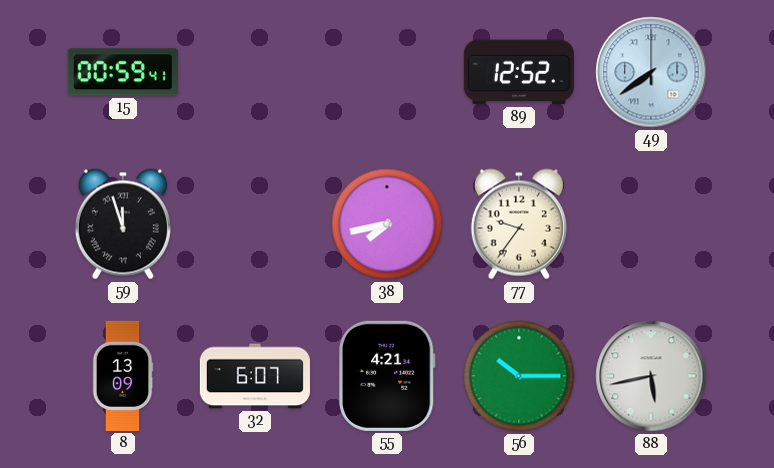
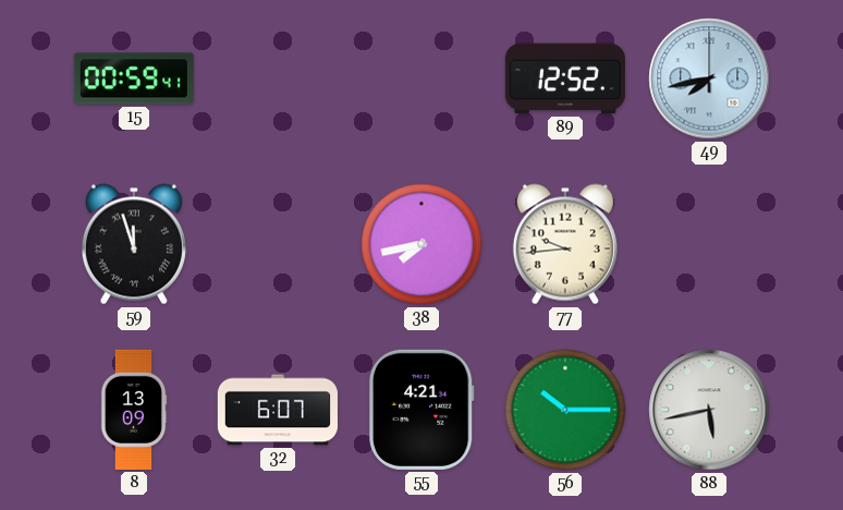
49: 7:39 -> 7:43
77: 9:36 -> 9:44
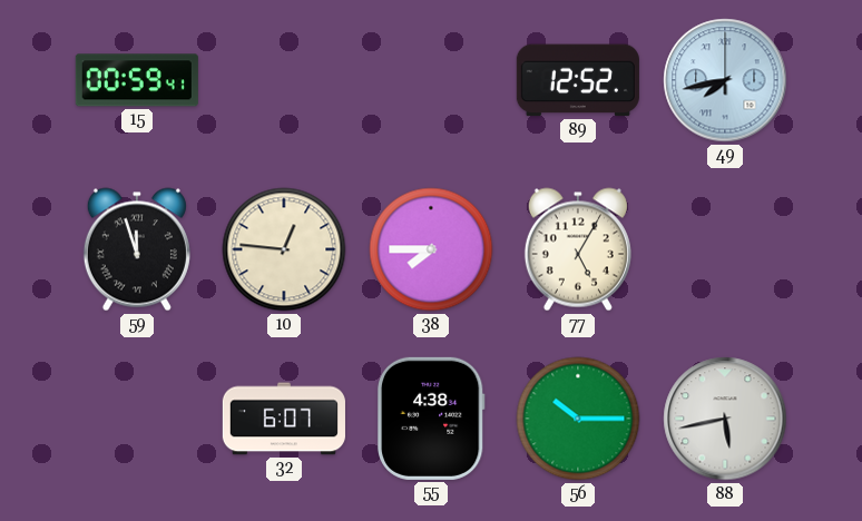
10: none -> 12:46
38: 7:43 -> 7:45
77: 9:44 -> 5:05
8: 13:09 -> none
55: 4:21 -> 4:38
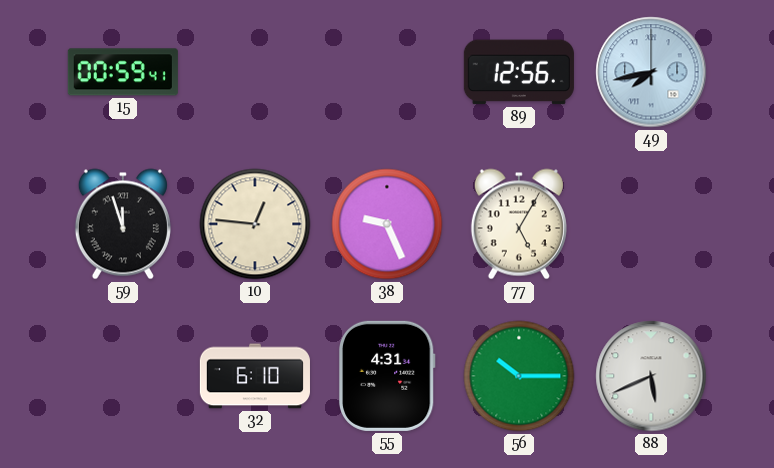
89: 12:52 -> 12:56
38: 7:45 -> 9:26
32: 6:07 -> 6:10
55: 4:38 -> 4:31
88: 5:43 -> 5:41
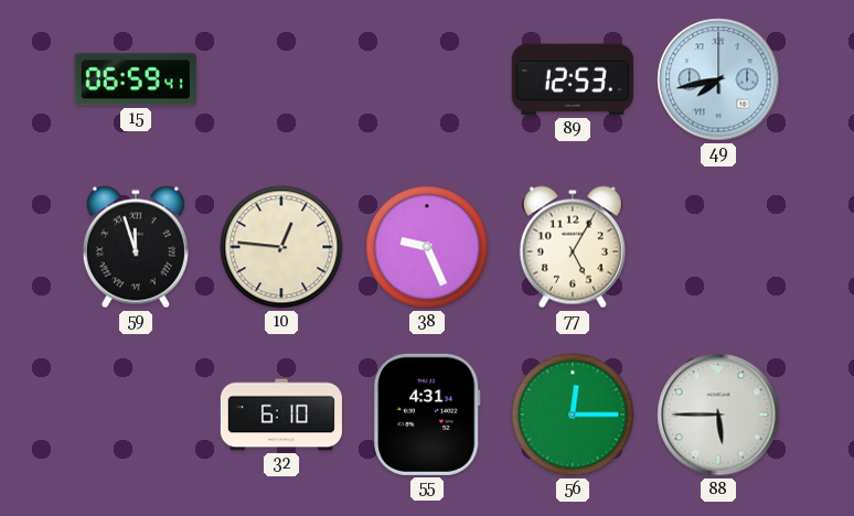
15: 00:59 -> 06:59
89: 12:56 -> 12:53
56: 10:15 -> 12:15
88: 5:41 -> 5:45
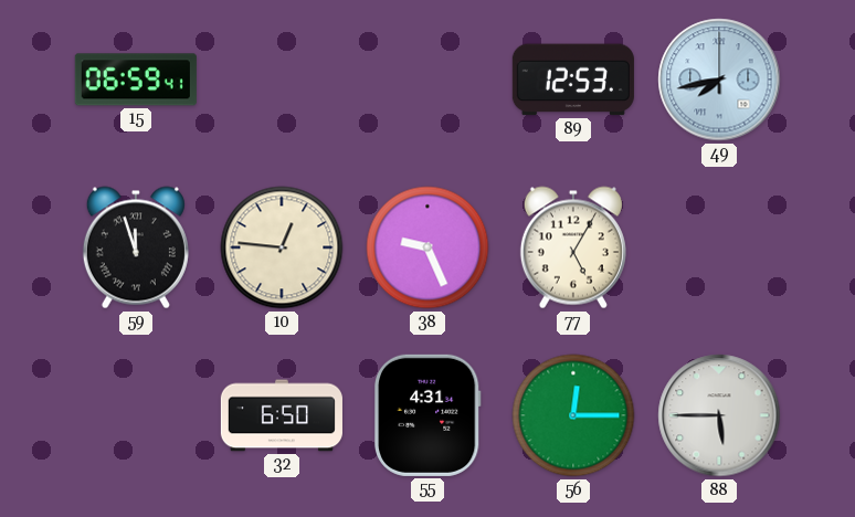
32: 6:10 -> 6:50
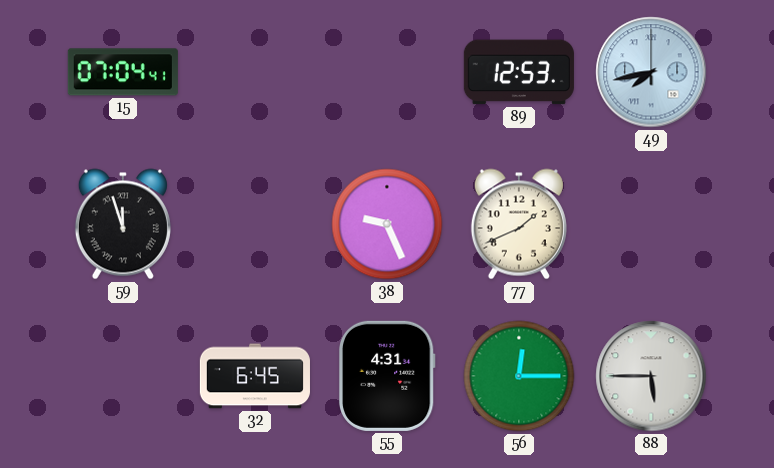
15: 06:59 -> 07:04
10: 12:46 -> none
77: 5:05 -> 1:41
32: 6:50 -> 6:45
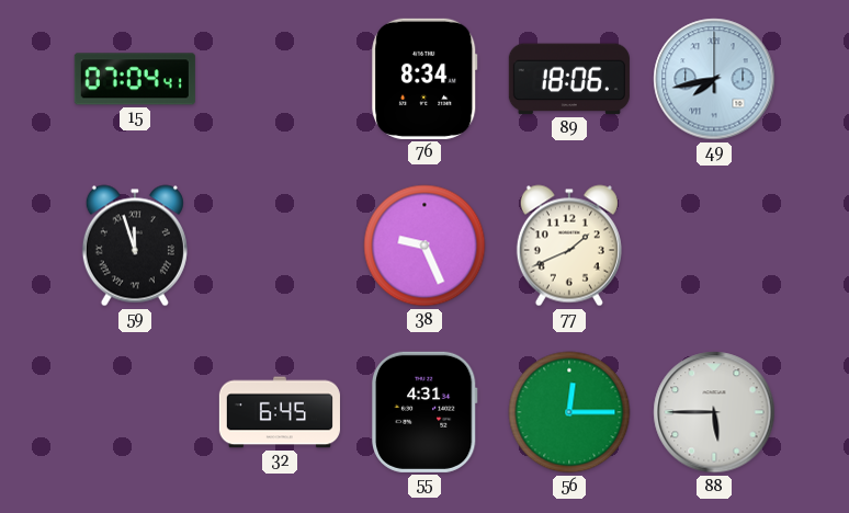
76: none -> 8:34
89: 12:53 -> 18:06
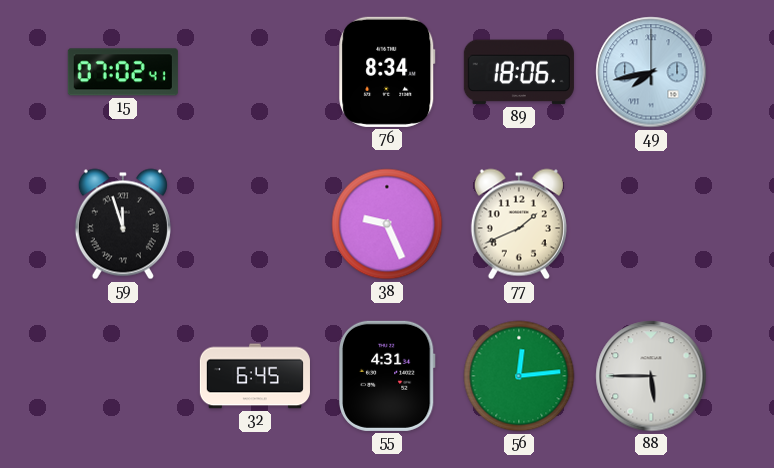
15: 07:04 -> 07:02
56: 12:15 -> 12:14
